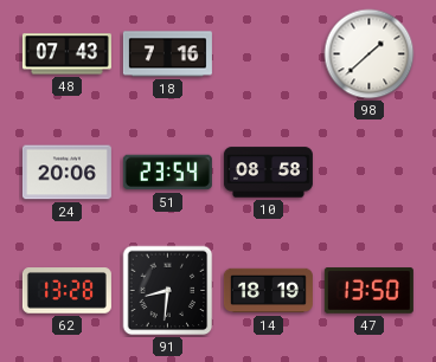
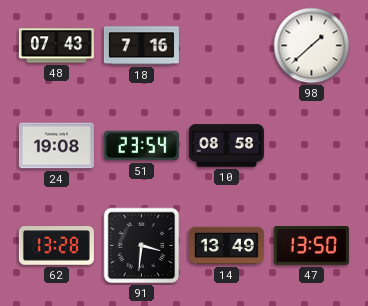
24: 20:06 -> 19:08
91: 8:31 -> 3:31
14: 18:19 -> 13:49
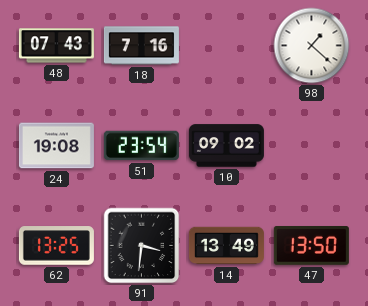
98: 1:38 -> 1:22
10: 08:58 -> 09:02
62: 13:28 -> 13:25
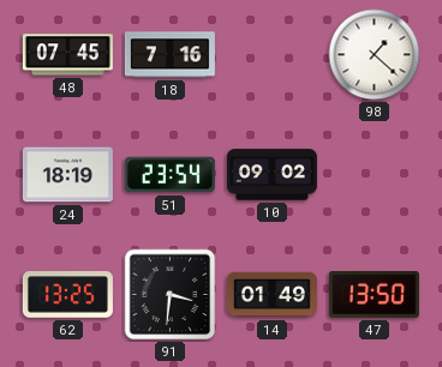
48: 07:43 -> 07:45
24: 19:08 -> 18:19
14: 13:49 -> 01:49
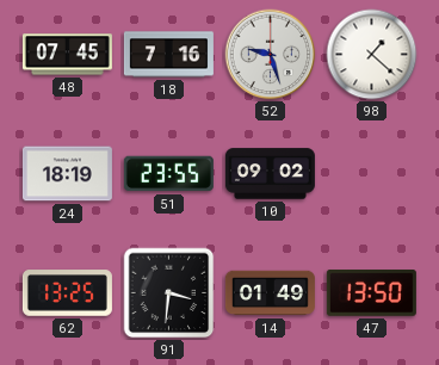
52: none -> 9:27
51: 23:54 -> 23:55
